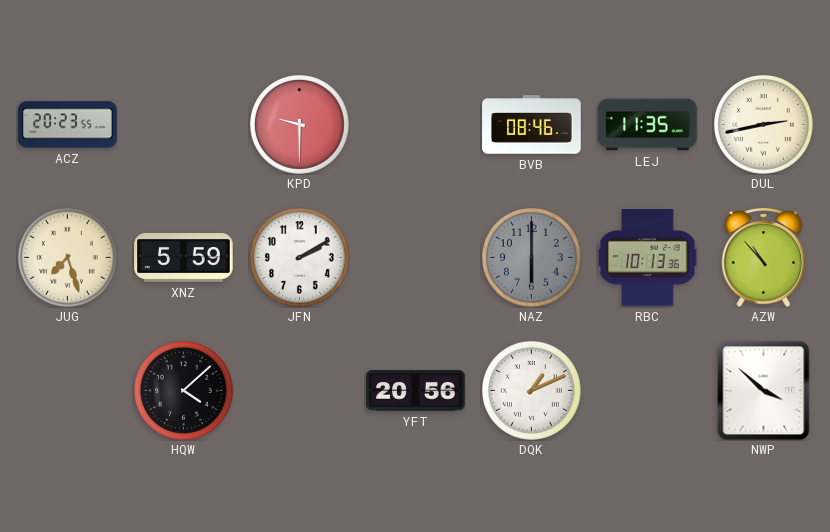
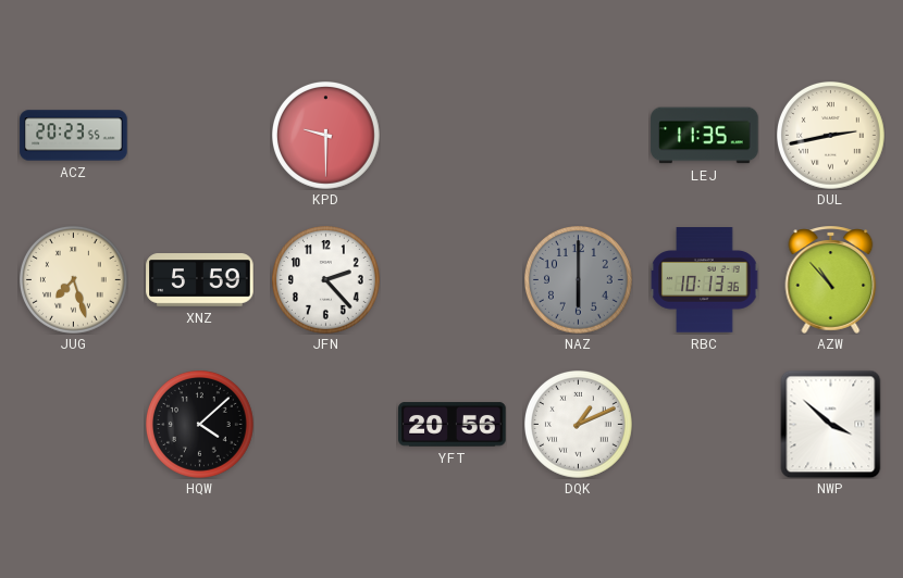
BVB: 08:46 -> none
JFN: 2:10 -> 2:23
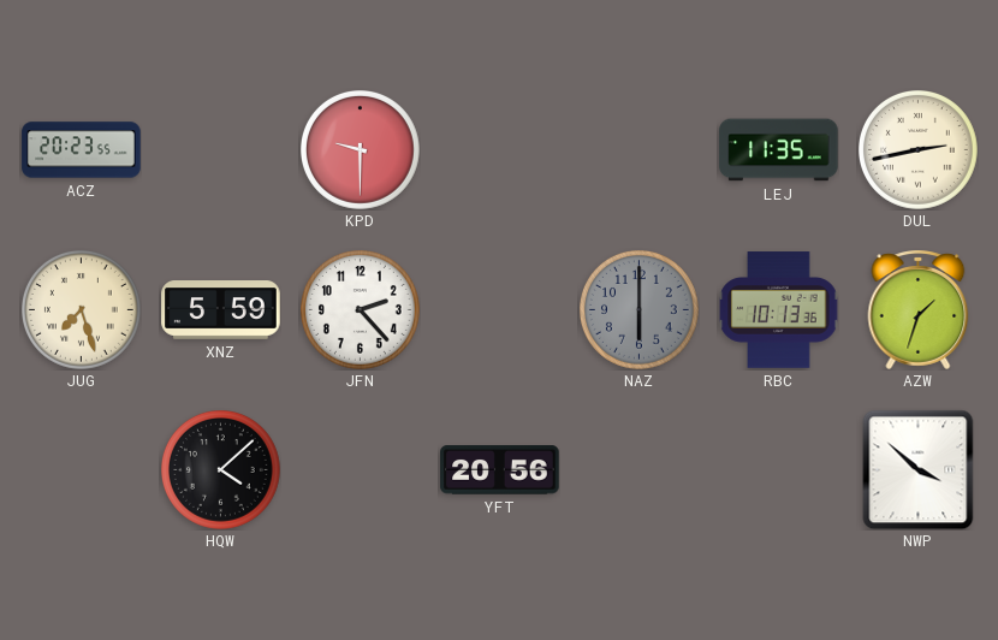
AZW: 10:53 -> 1:33
DQK: 1:11 -> none
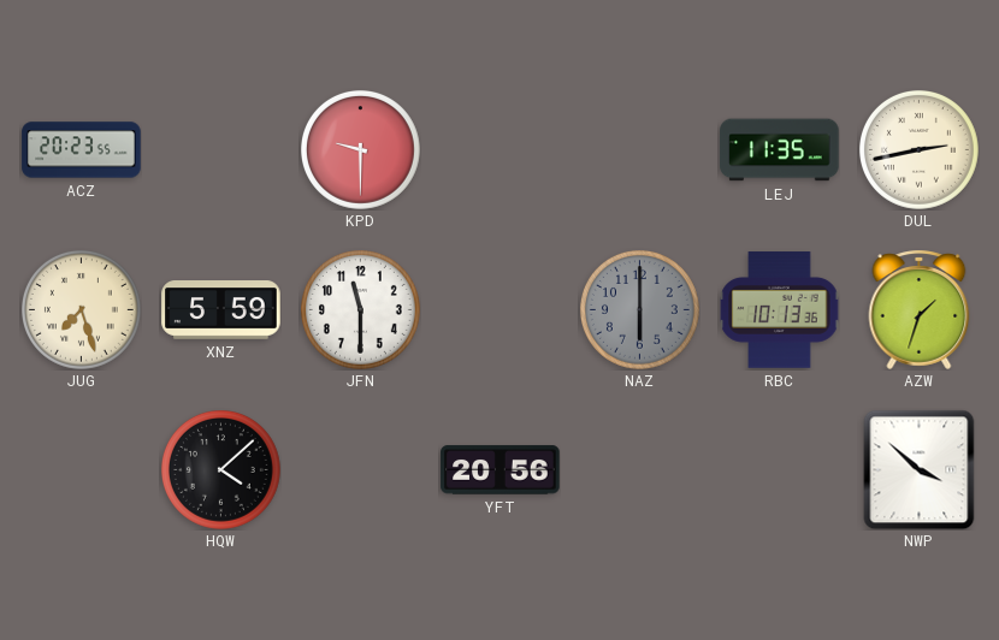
JFN: 2:23 -> 11:30
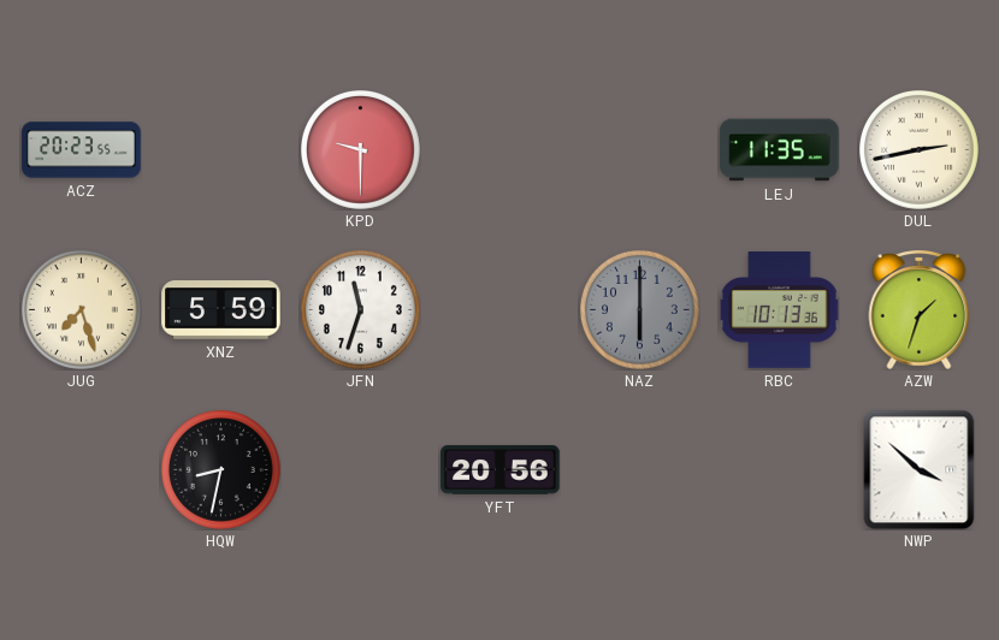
JFN: 11:30 -> 11:33
HQW: 4:08 -> 8:32
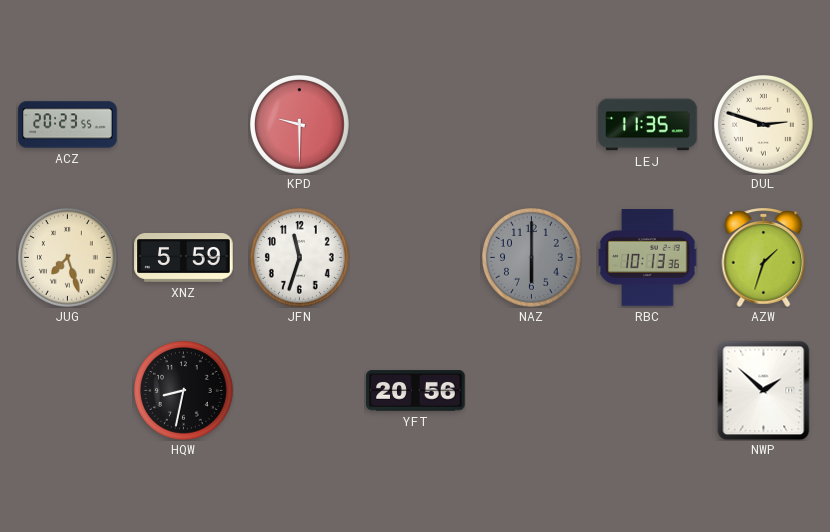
DUL: 2:43 -> 2:48
NWP: 3:52 -> 1:52
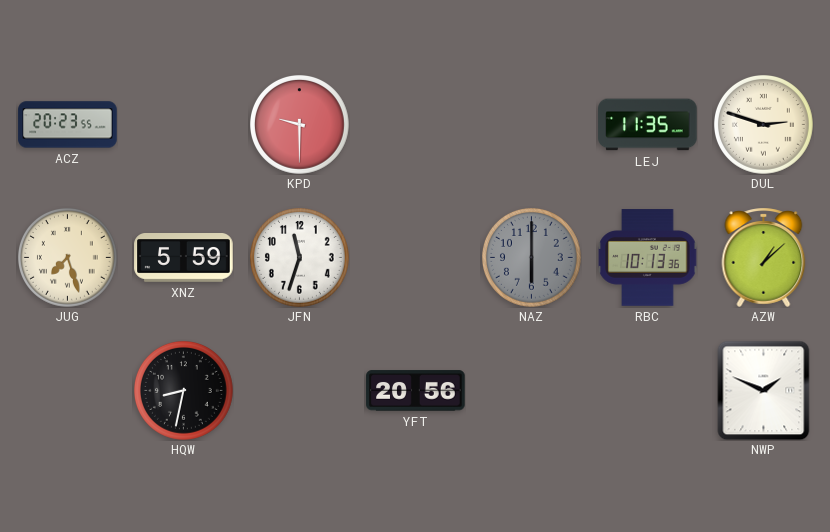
AZW: 1:33 -> 1:08
NWP: 1:52 -> 1:49
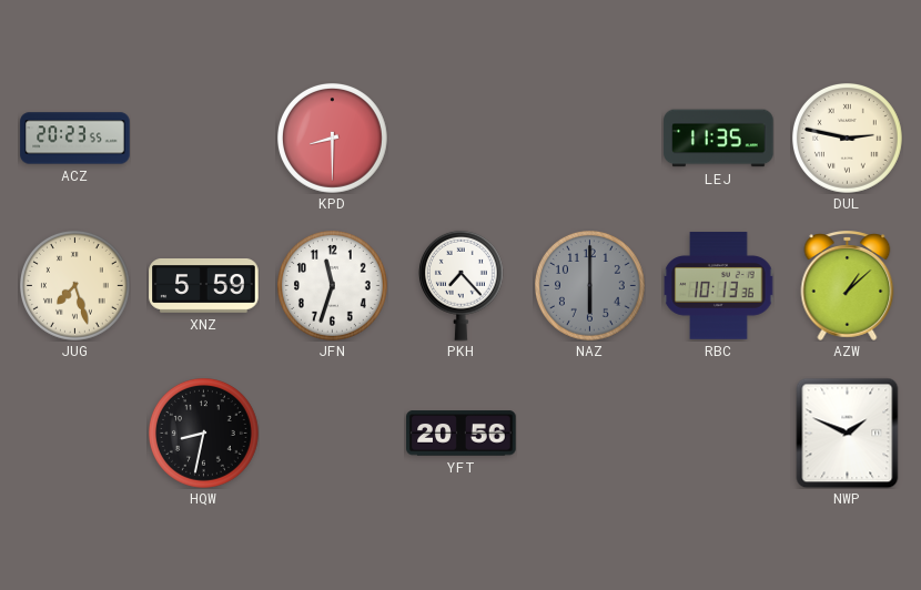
KPD: 9:30 -> 8:30
DUL: 2:48 -> 2:47
PKH: none -> 7:23
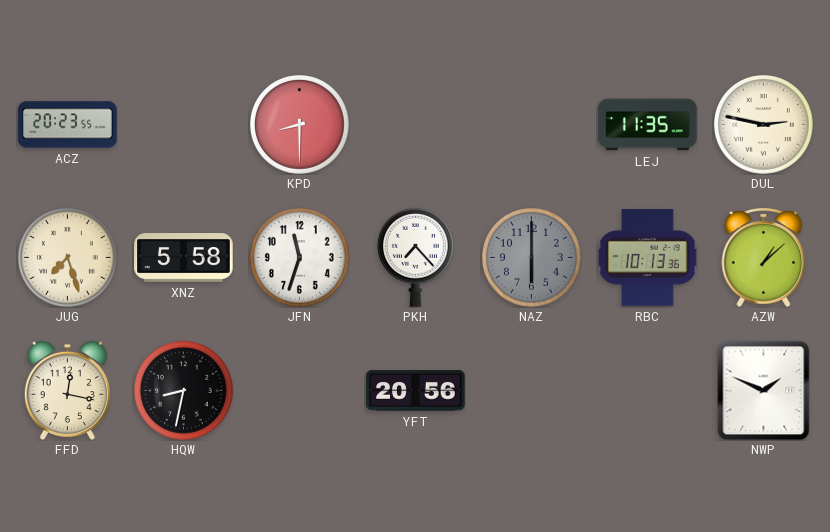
XNZ: 5:59 -> 5:58
FFD: none -> 12:17
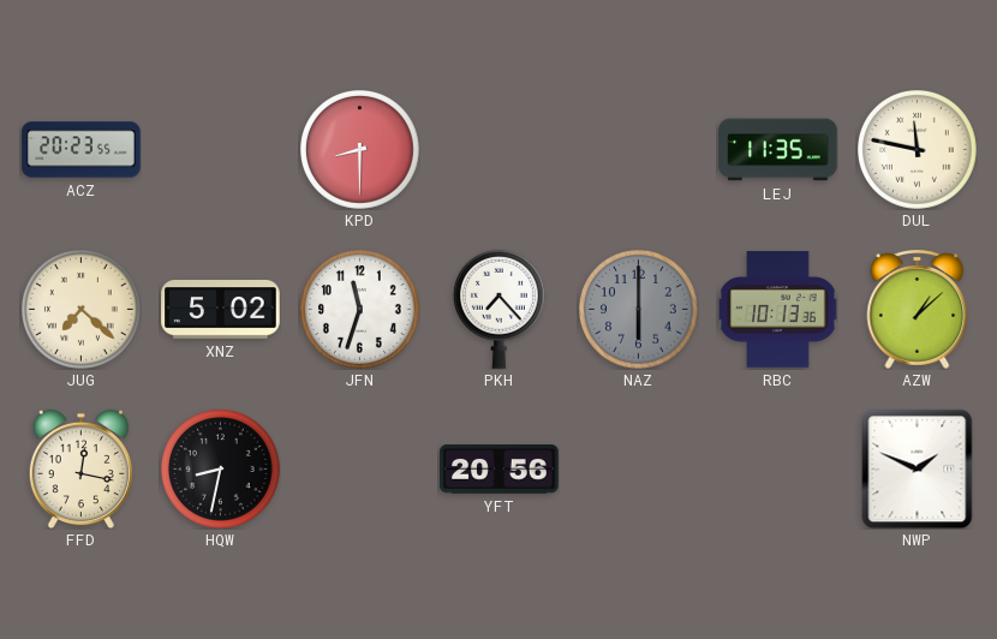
DUL: 2:47 -> 11:47
JUG: 7:27 -> 7:22
XNZ: 5:58 -> 5:02
